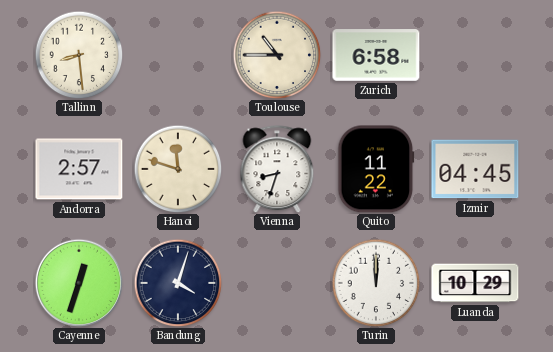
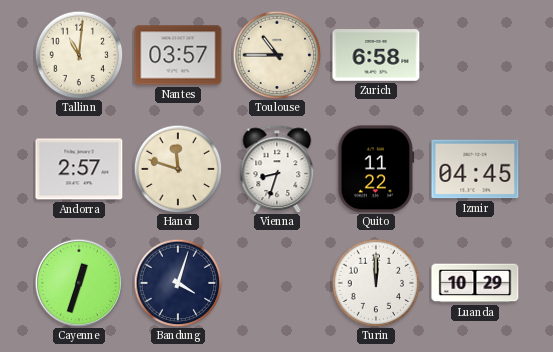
Tallinn: 8:29 -> 11:01
Nantes: none -> 03:57
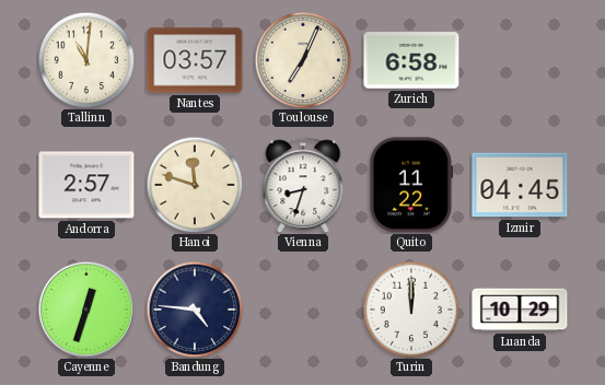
Toulouse: 10:45 -> 7:04
Bandung: 4:03 -> 4:46
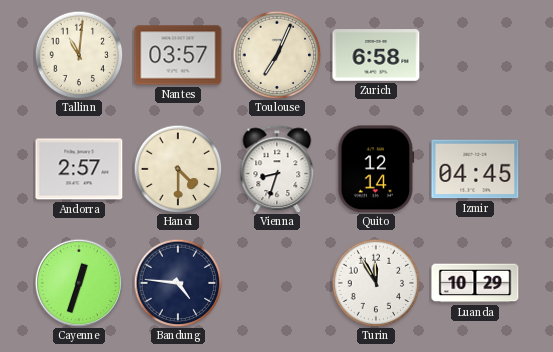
Hanoi: 11:48 -> 4:30
Quito: 11:22 -> 12:14
Turin: 12:00 -> 11:55
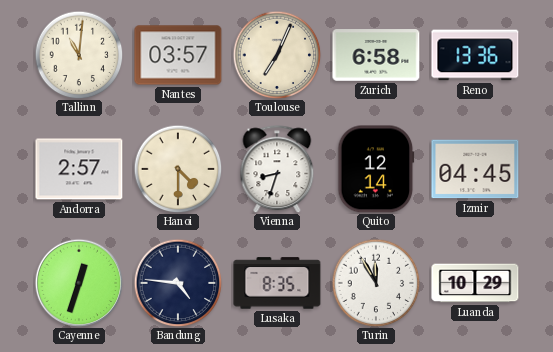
Reno: none -> 13:36
Lusaka: none -> 8:35
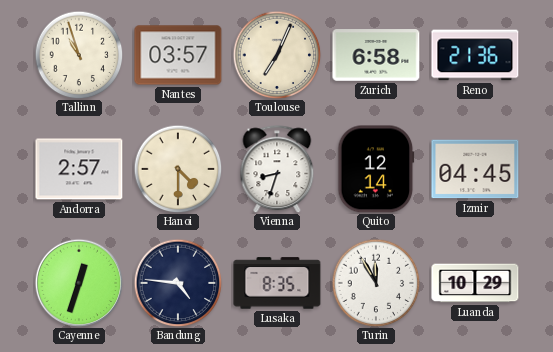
Tallinn: 11:01 -> 10:57
Reno: 13:36 -> 21:36
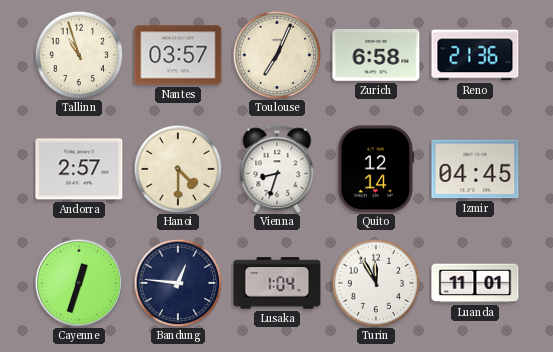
Bandung: 4:46 -> 12:46
Lusaka: 8:35 -> 1:04
Luanda: 10:29 -> 11:01
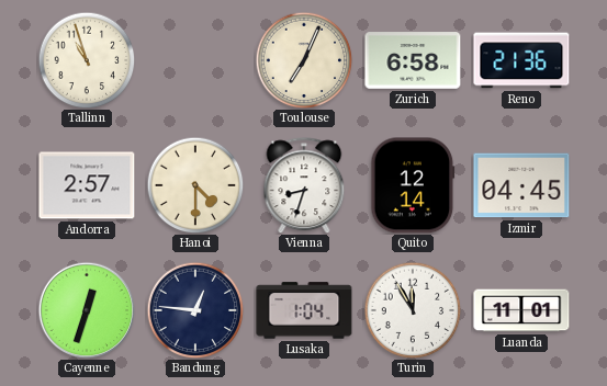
Nantes: 03:57 -> none
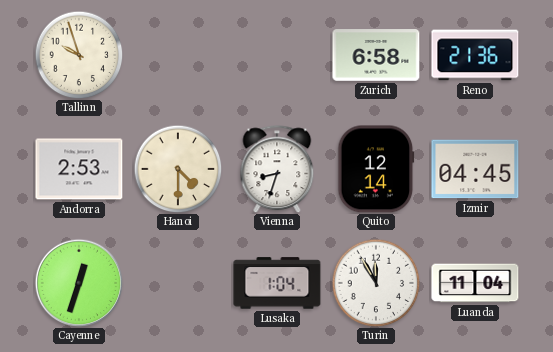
Tallinn: 10:57 -> 9:57
Toulouse: 7:04 -> none
Andorra: 2:57 -> 2:53
Bandung: 12:46 -> none
Luanda: 11:01 -> 11:04
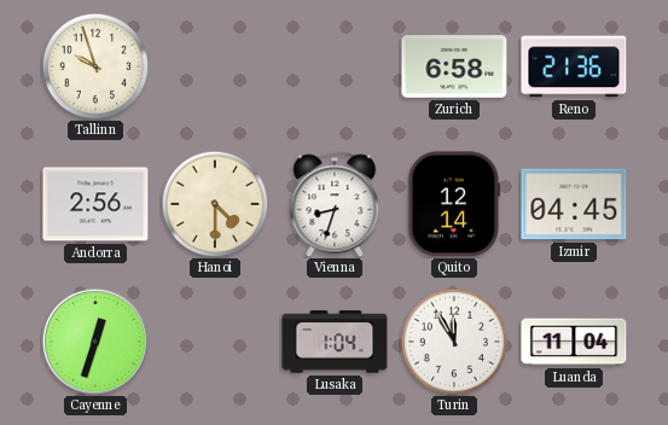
Andorra: 2:53 -> 2:56
